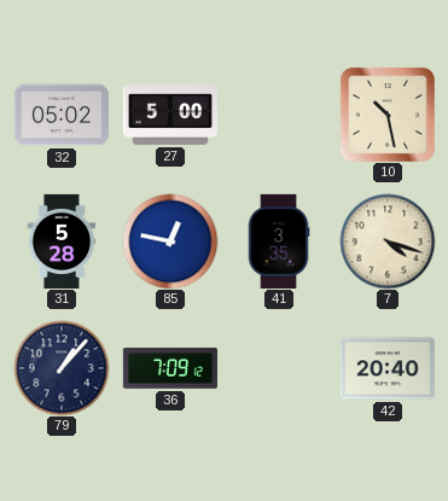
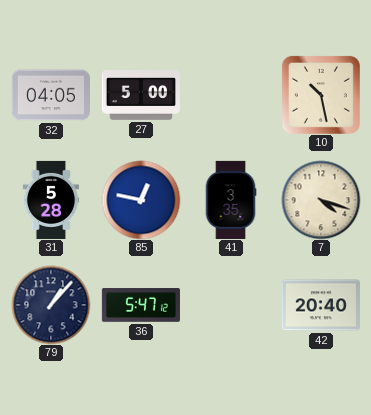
32: 05:02 -> 04:05
36: 7:09 -> 5:47
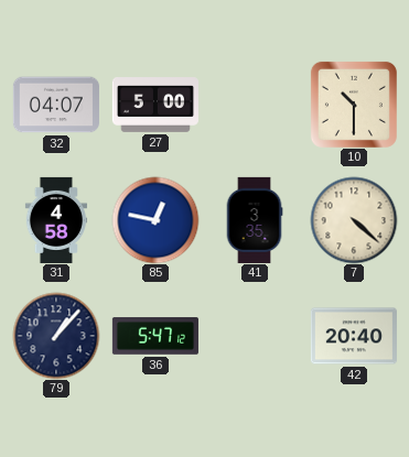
32: 04:05 -> 04:07
10: 10:28 -> 10:30
31: 5:28 -> 4:58
7: 4:18 -> 4:22
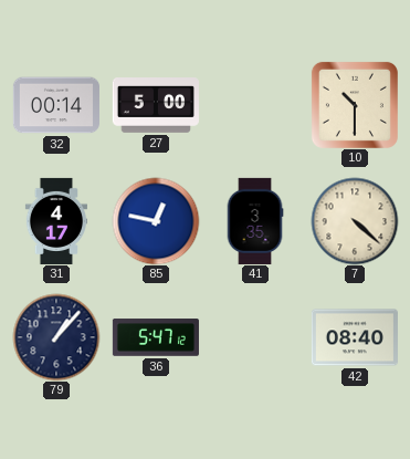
32: 04:07 -> 00:14
31: 4:58 -> 4:17
42: 20:40 -> 08:40
